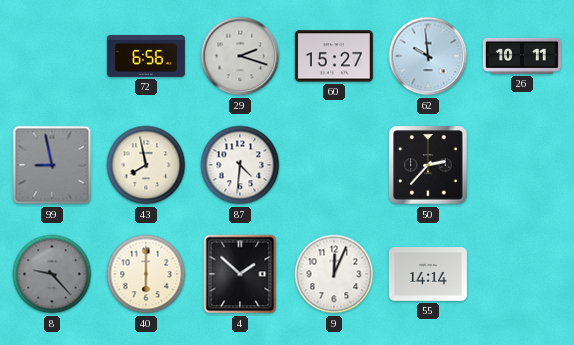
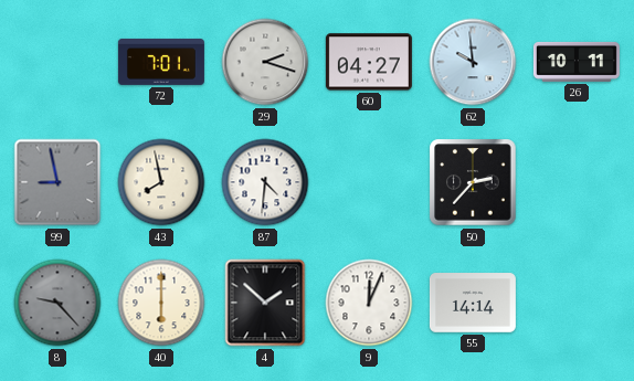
72: 6:56 -> 7:01
60: 15:27 -> 04:27
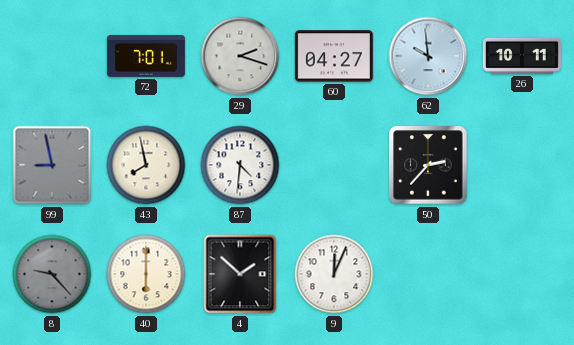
55: 14:14 -> none
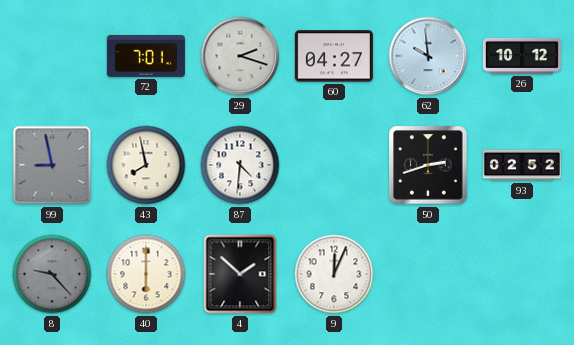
26: 10:11 -> 10:12
50: 2:37 -> 2:42
93: none -> 02:52
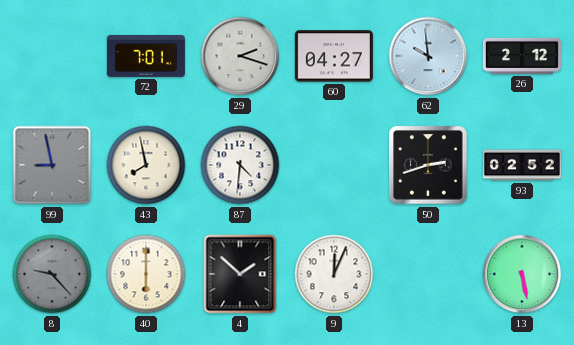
26: 10:12 -> 2:12
13: none -> 5:28
